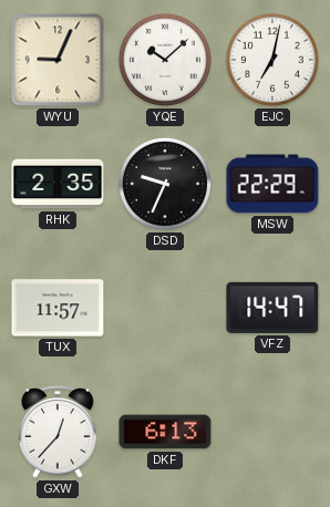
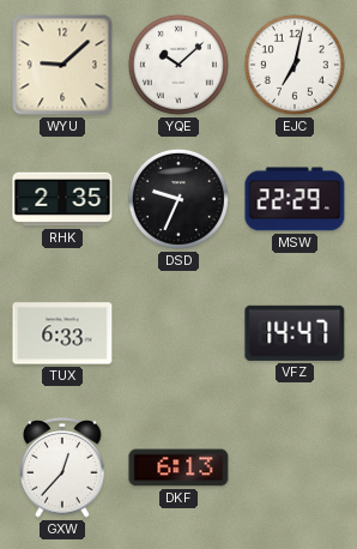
WYU: 9:04 -> 9:08
TUX: 11:57 -> 6:33
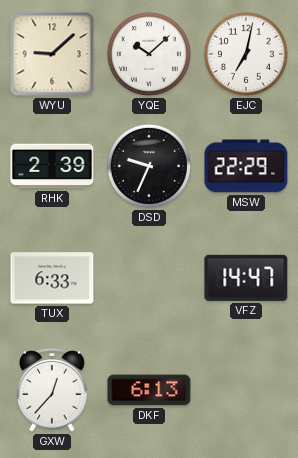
RHK: 2:35 -> 2:39
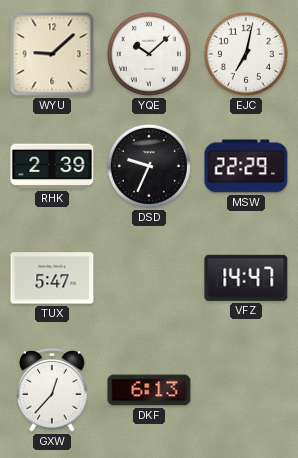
TUX: 6:33 -> 5:47
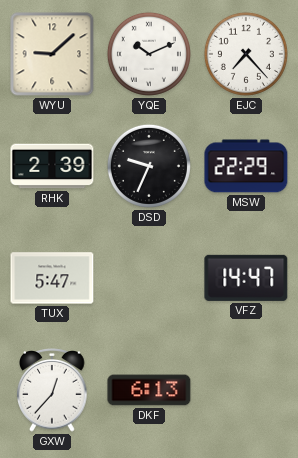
YQE: 10:08 -> 10:11
EJC: 7:02 -> 7:23
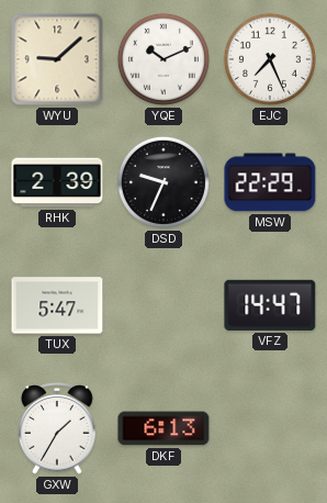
EJC: 7:23 -> 7:26
GXW: 12:37 -> 1:35
